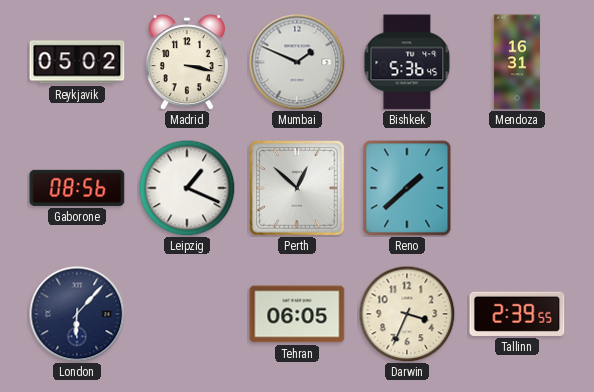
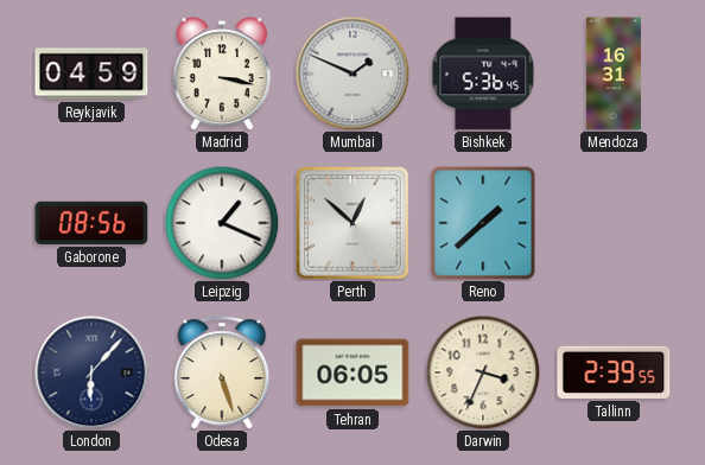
Reykjavik: 05:02 -> 04:59
Odesa: none -> 5:27
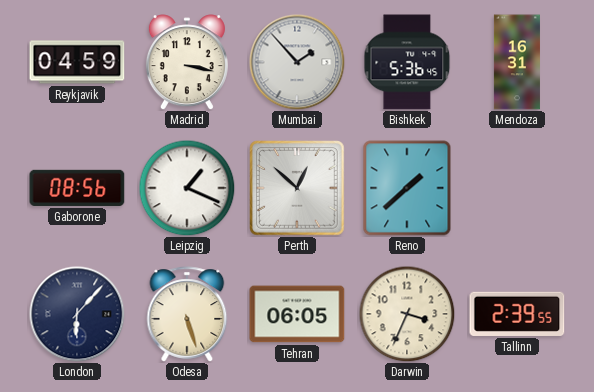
Mumbai: 1:49 -> 1:53
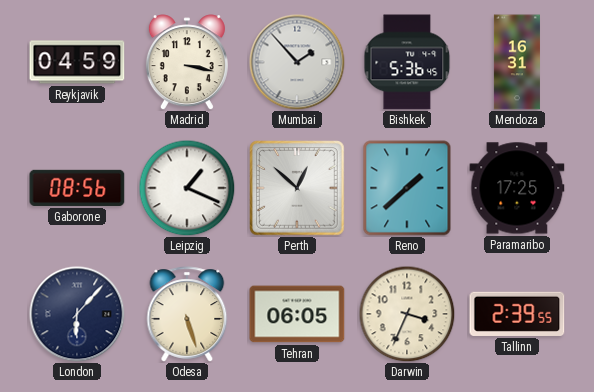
Paramaribo: none -> 17:25
